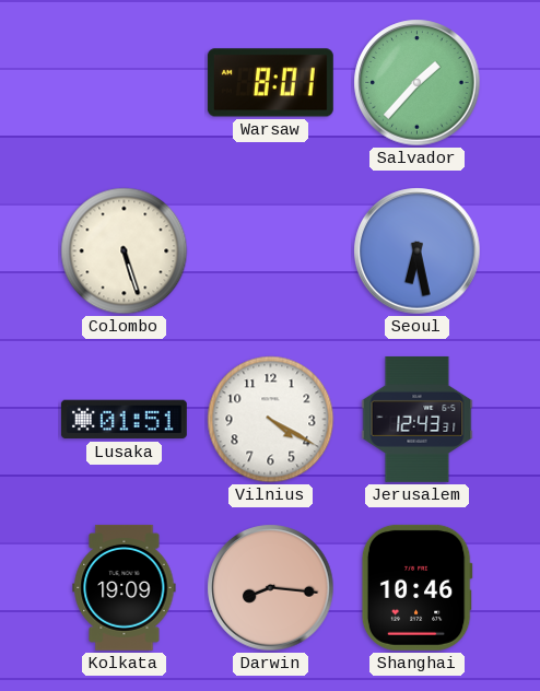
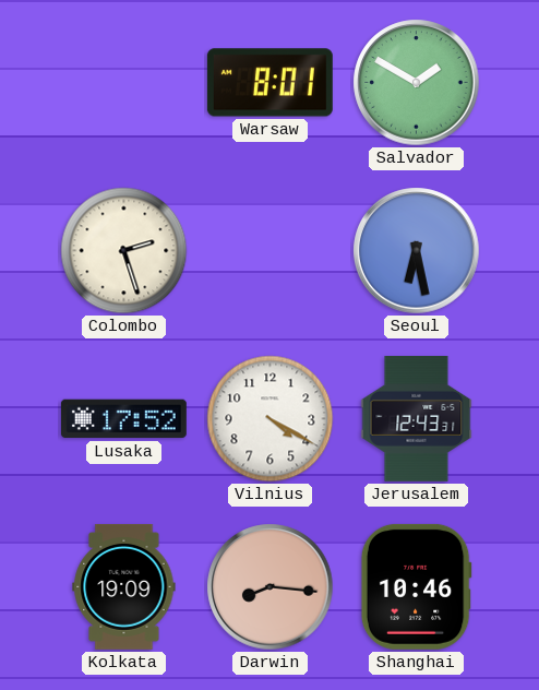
Salvador: 1:37 -> 1:50
Colombo: 5:27 -> 2:27
Lusaka: 01:51 -> 17:52
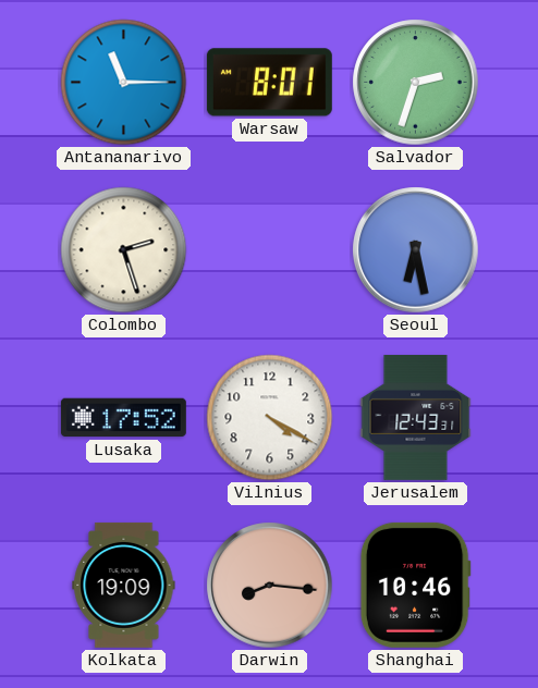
Antananarivo: none -> 11:15
Salvador: 1:50 -> 2:33
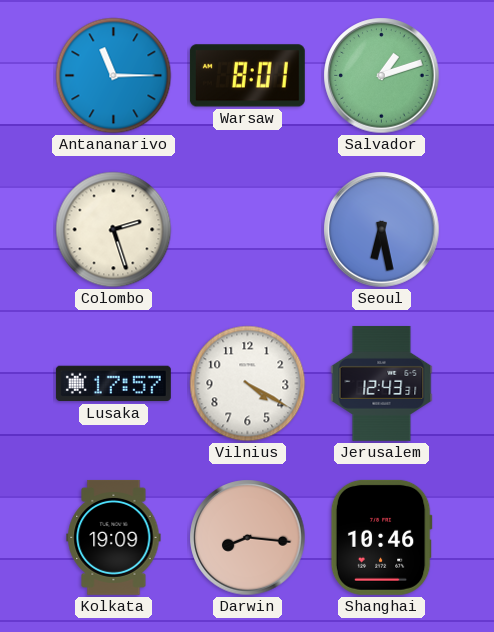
Salvador: 2:33 -> 1:12
Lusaka: 17:52 -> 17:57
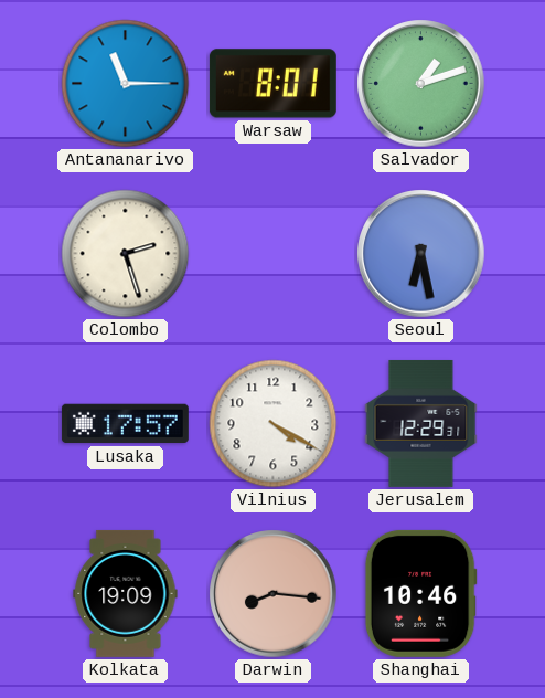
Jerusalem: 12:43 -> 12:29
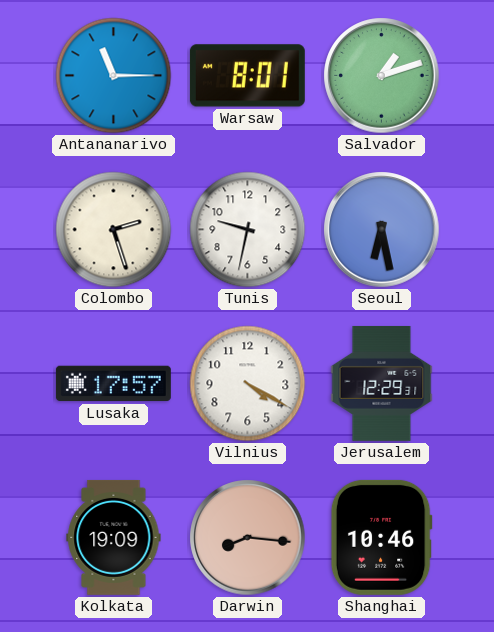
Tunis: none -> 9:32
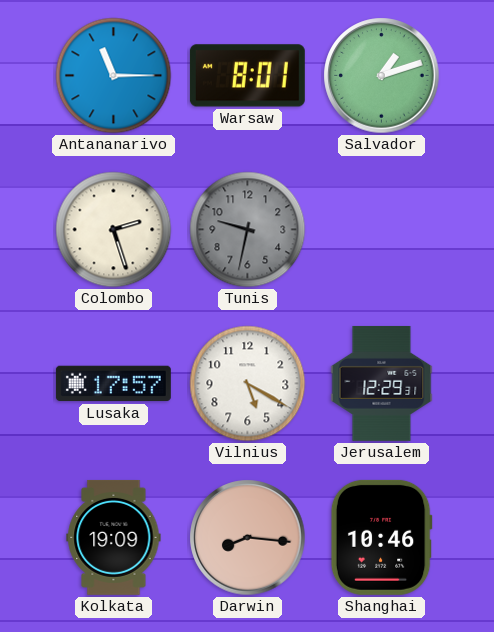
Tunis dial: white -> grey
Seoul: 6:28 -> none
Vilnius: 4:20 -> 5:20
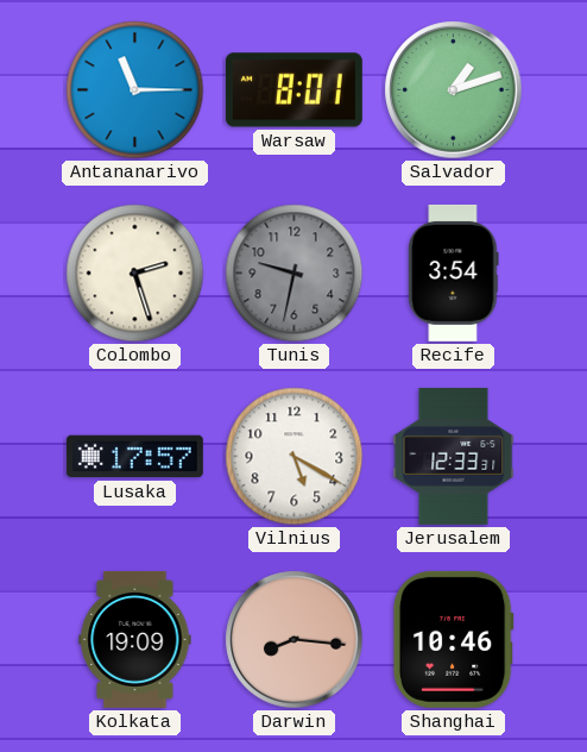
Recife: none -> 3:54
Jerusalem: 12:29 -> 12:33
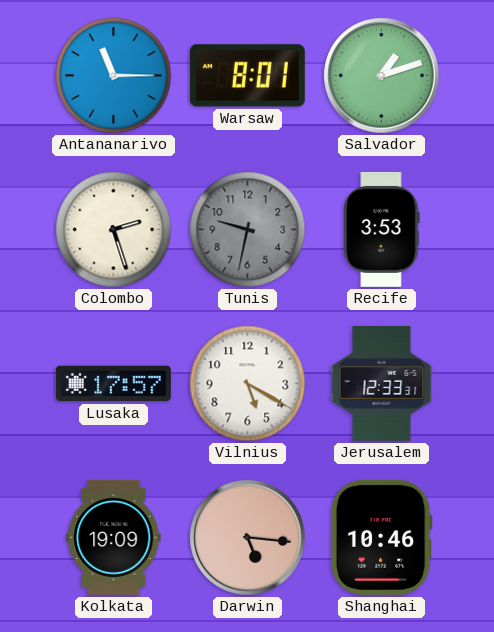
Recife: 3:54 -> 3:53
Darwin: 8:16 -> 5:16
